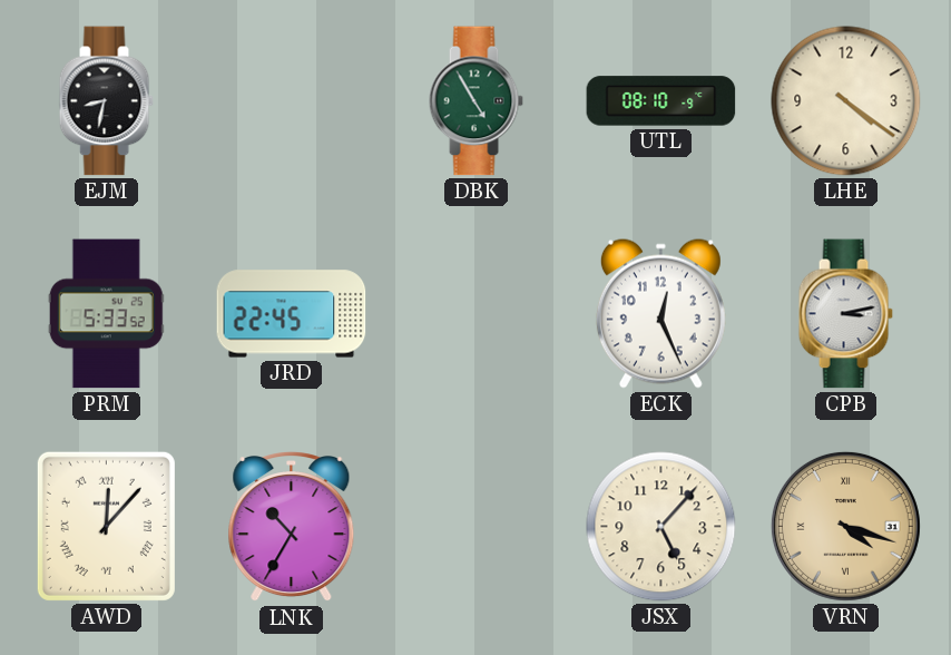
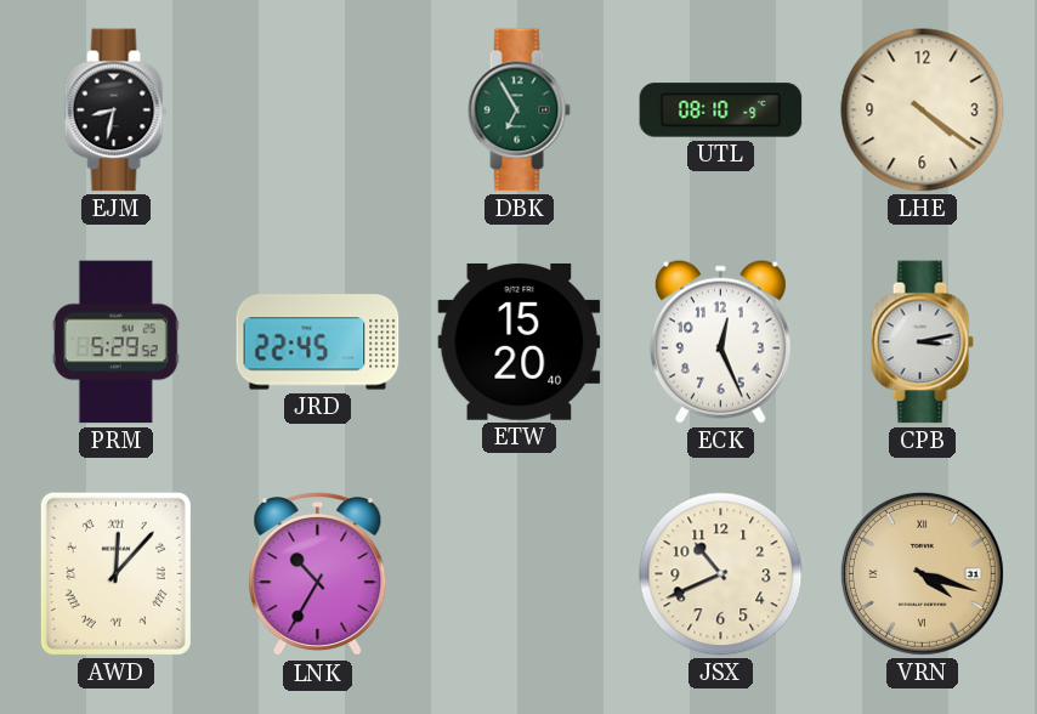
DBK: 4:55 -> 6:55
PRM: 5:33 -> 5:29
ETW: none -> 15:20
JSX: 5:07 -> 10:41
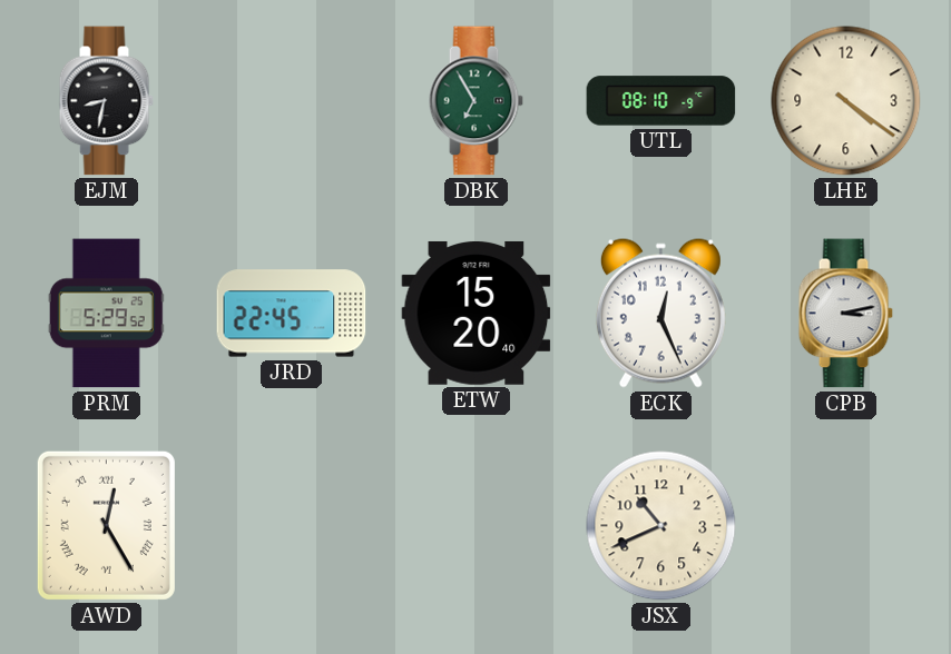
AWD: 12:07 -> 12:25
LNK: 10:35 -> none
VRN: 4:18 -> none
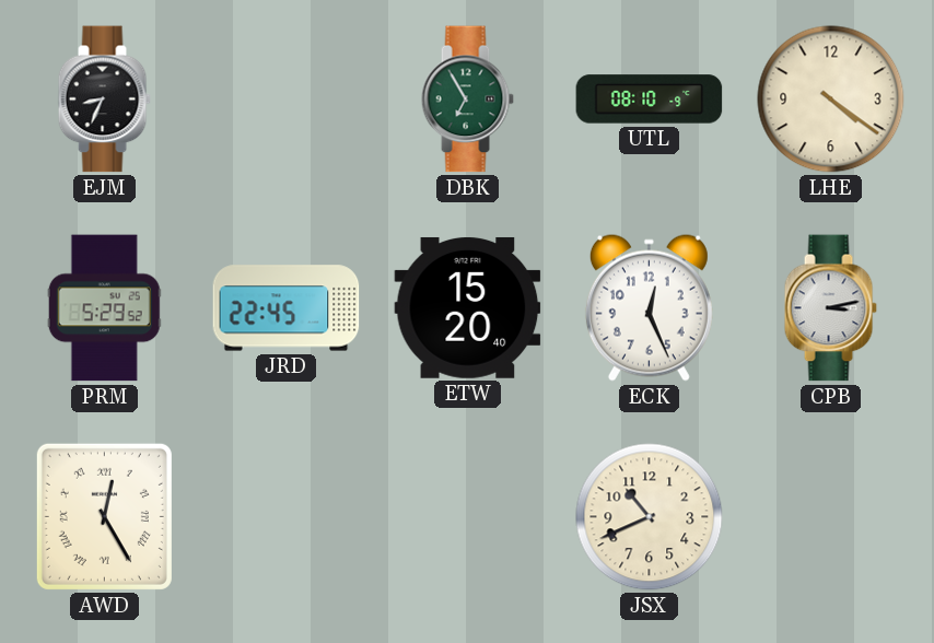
EJM: 8:32 -> 8:34
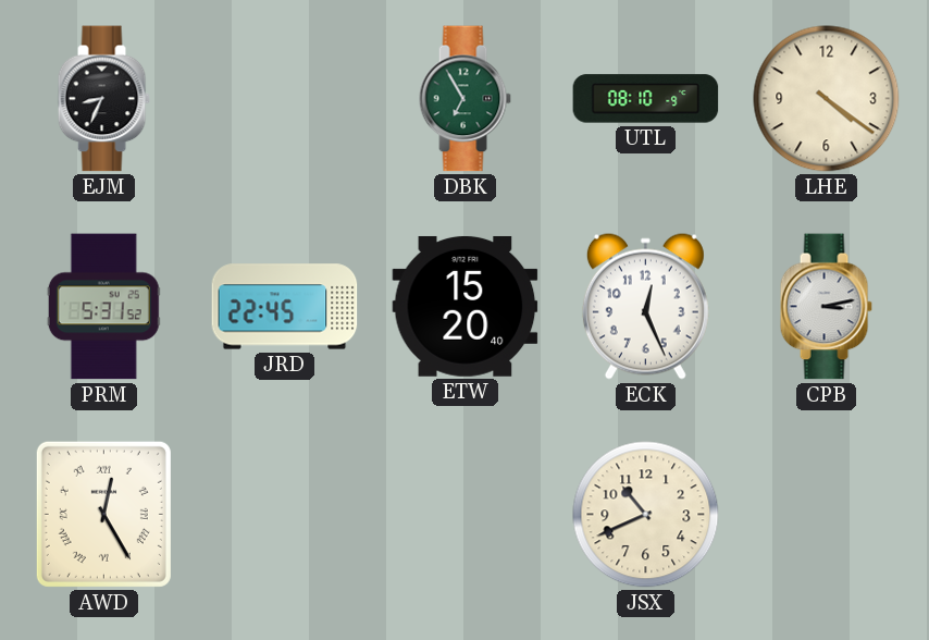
PRM: 5:29 -> 5:31
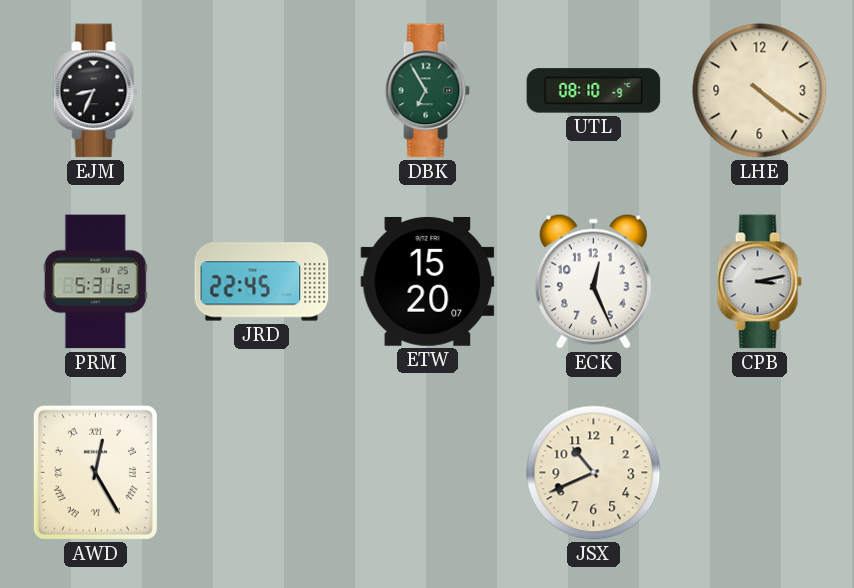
ETW: 15:20:40 -> 15:20:07
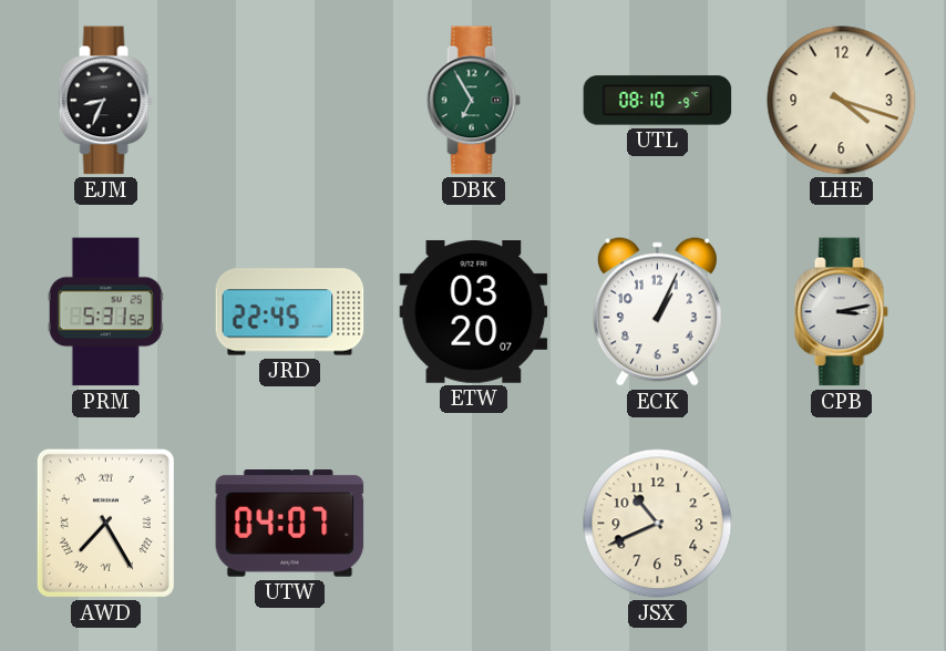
LHE: 4:21 -> 4:18
ETW: 15:20 -> 03:20
ECK: 12:26 -> 1:04
AWD: 12:25 -> 7:25
UTW: none -> 04:07
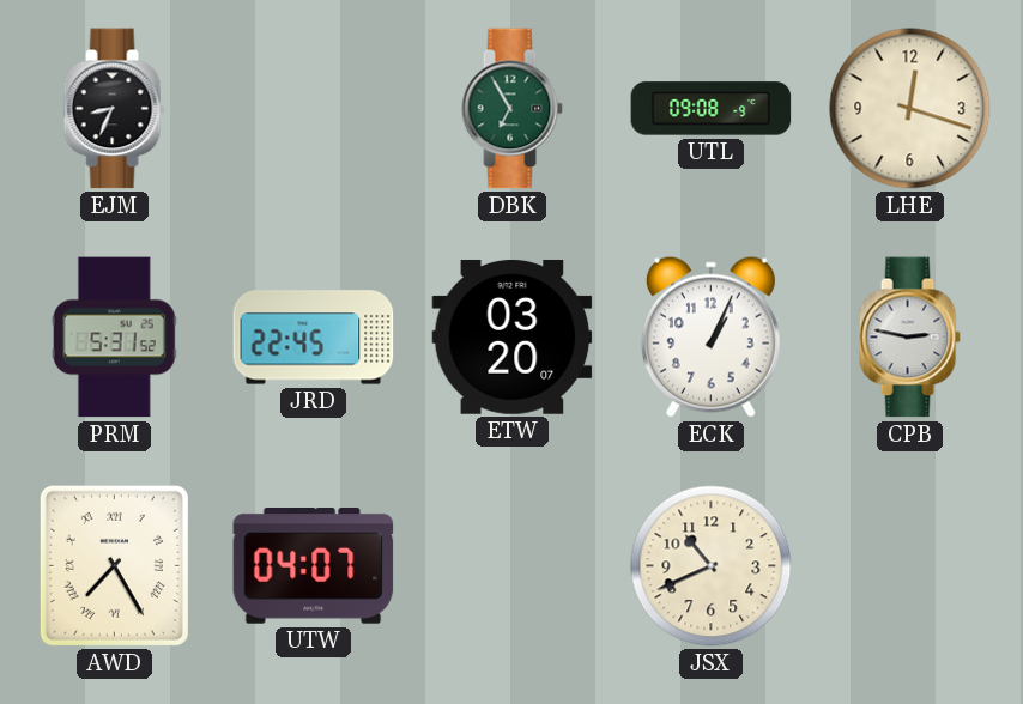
UTL: 08:10 -> 09:08
LHE: 4:18 -> 12:18
CPB: 3:13 -> 2:47
